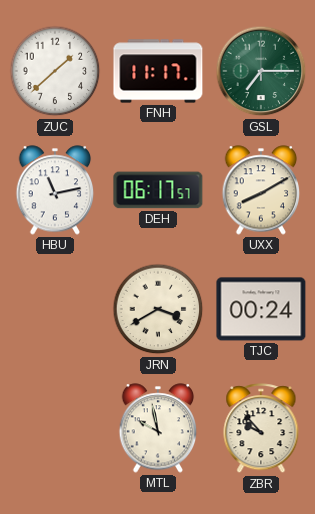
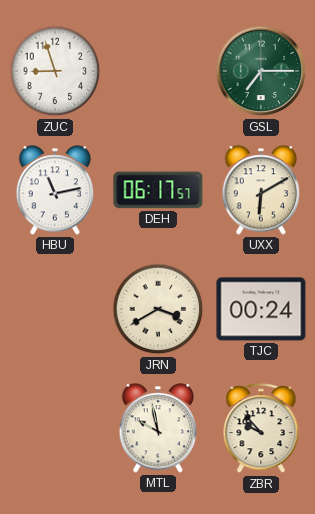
ZUC: 1:38 -> 8:57
FNH: 11:17 -> none
UXX: 8:10 -> 6:10
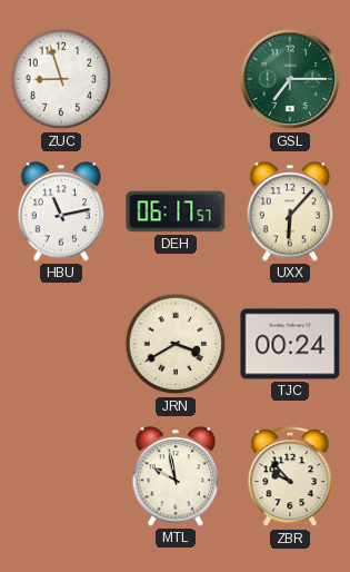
UXX: 6:10 -> 6:07
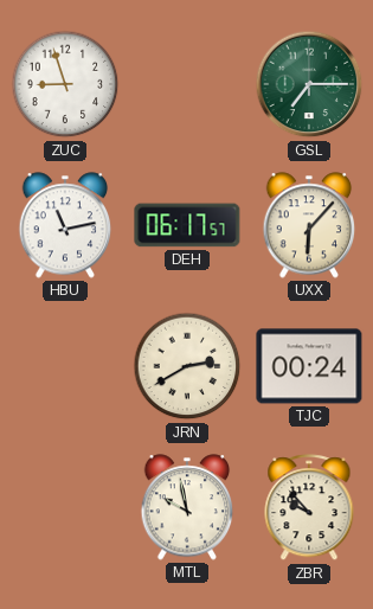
JRN: 3:40 -> 2:40
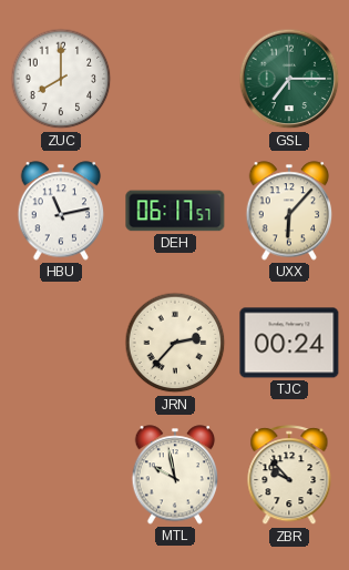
ZUC: 8:57 -> 8:00
JRN: 2:40 -> 2:37
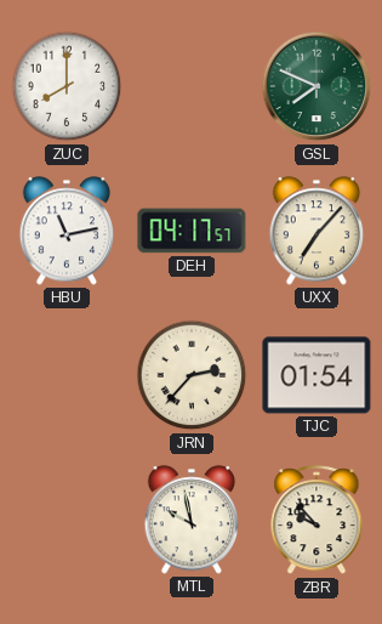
GSL: 7:15 -> 7:49
DEH: 06:17 -> 04:17
UXX: 6:07 -> 7:07
TJC: 00:24 -> 01:54
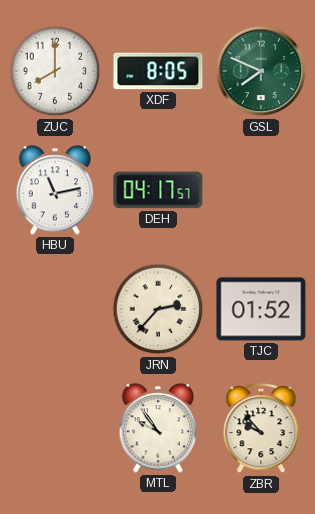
XDF: none -> 8:05
UXX: 7:07 -> none
TJC: 01:54 -> 01:52
MTL: 9:58 -> 9:54
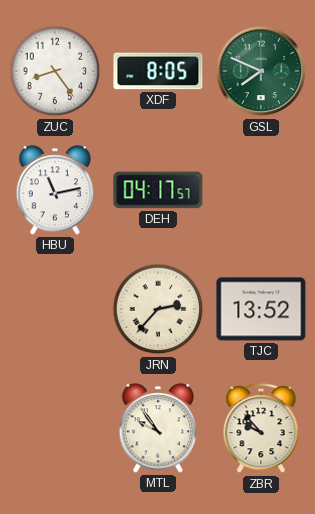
ZUC: 8:00 -> 8:24
TJC: 01:52 -> 13:52
